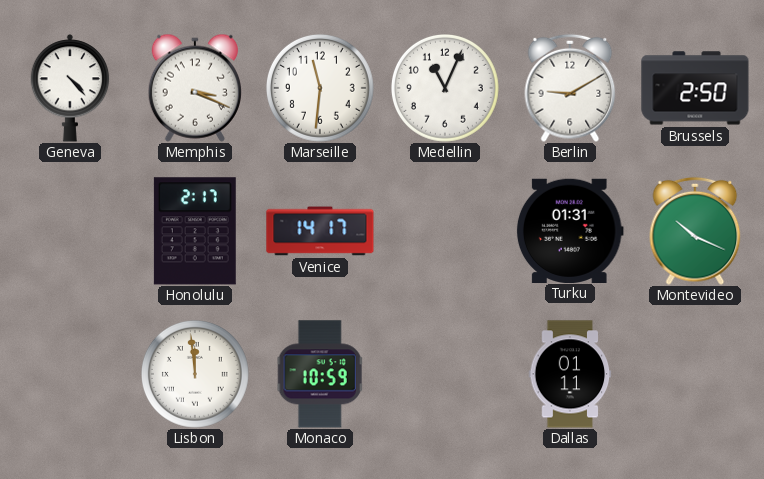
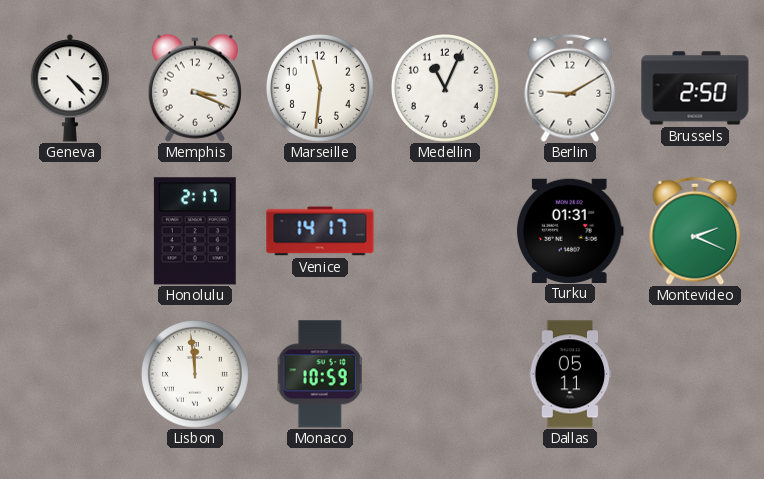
Montevideo: 10:19 -> 2:19
Dallas: 01:11 -> 05:11
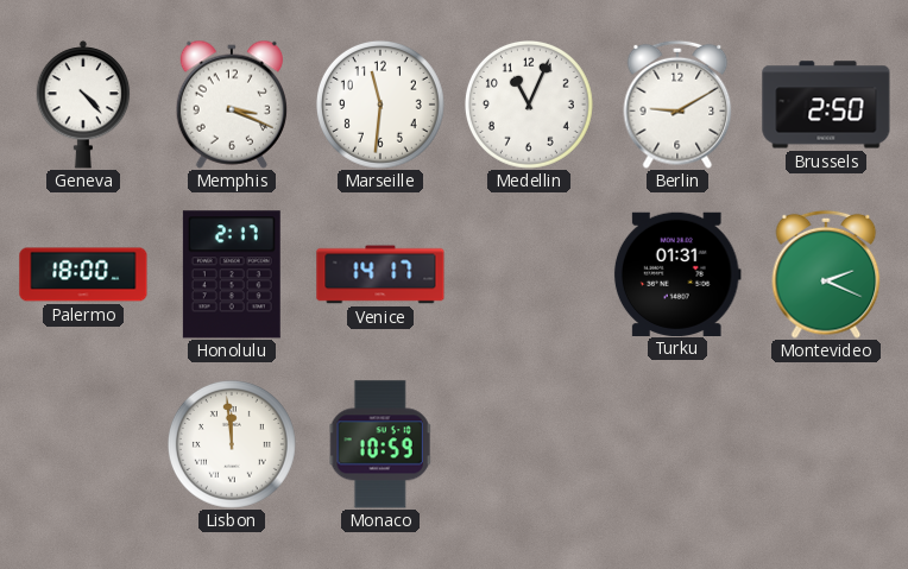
Palermo: none -> 18:00
Dallas: 05:11 -> none
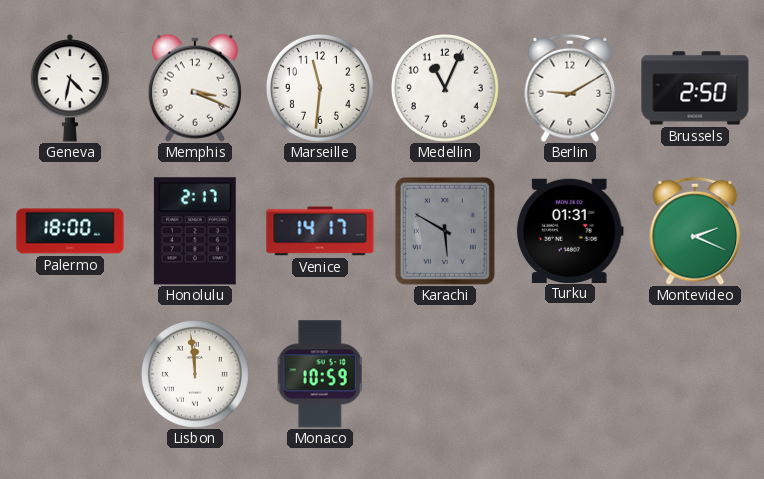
Geneva: 4:23 -> 4:32
Karachi: none -> 5:50
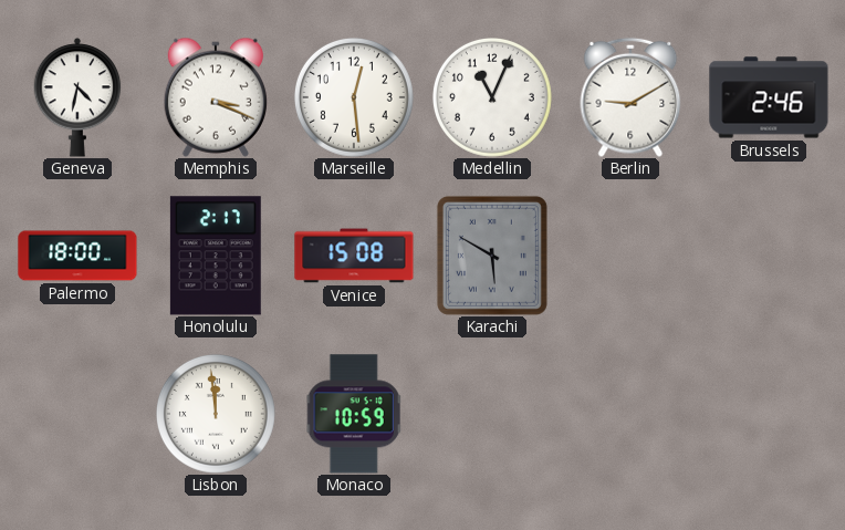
Marseille: 11:31 -> 12:29
Brussels: 2:50 -> 2:46
Venice: 14:17 -> 15:08
Turku: 01:31 -> none
Montevideo: 2:19 -> none
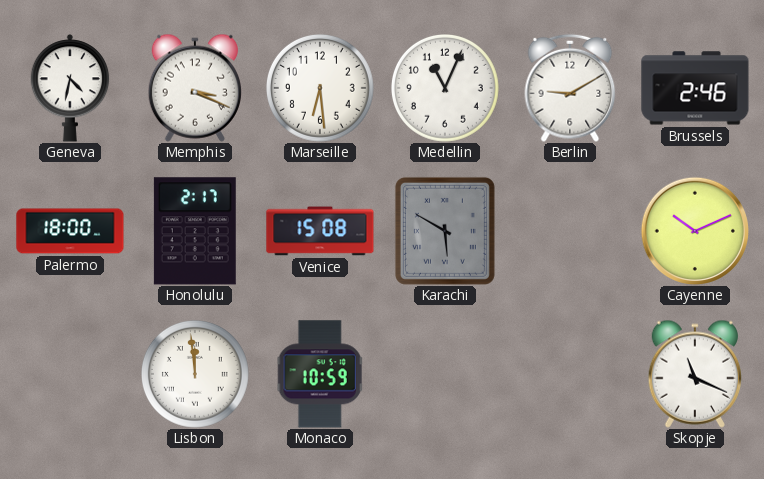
Marseille: 12:29 -> 6:29
Cayenne: none -> 10:11
Skopje: none -> 11:19
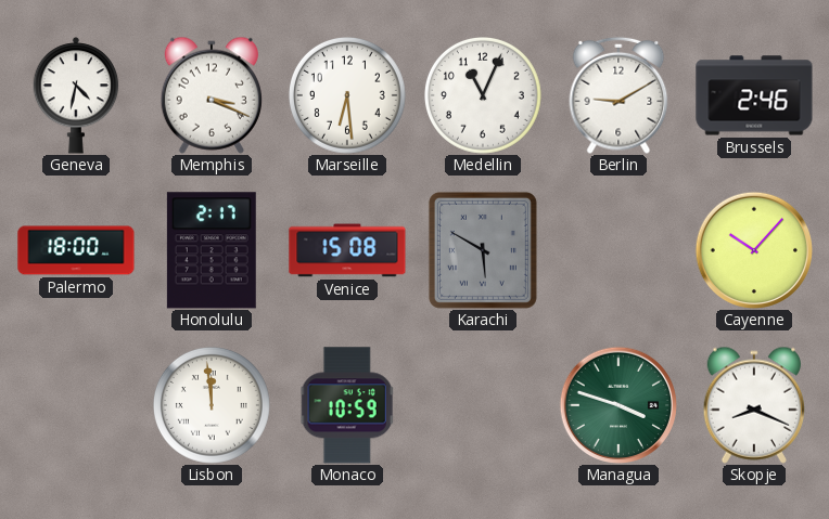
Cayenne: 10:11 -> 10:07
Managua: none -> 3:48
Skopje: 11:19 -> 8:19
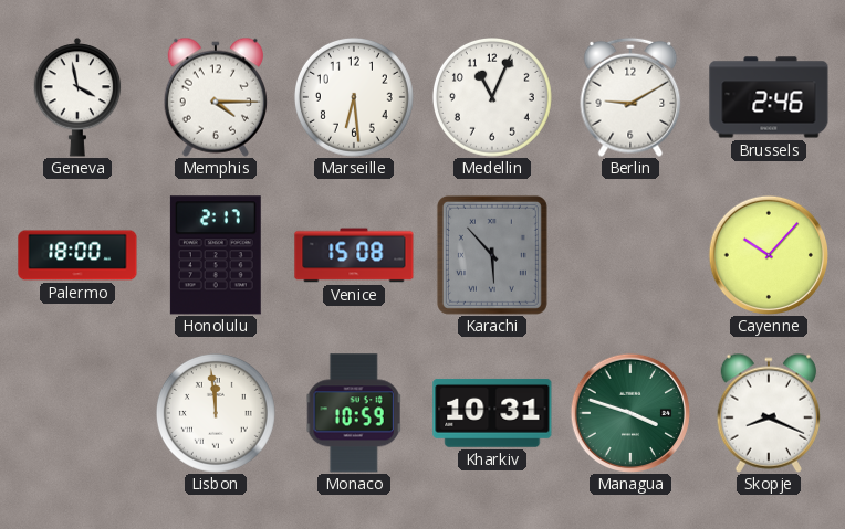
Geneva: 4:32 -> 3:58
Memphis: 3:19 -> 4:15
Karachi: 5:50 -> 5:53
Kharkiv: none -> 10:31
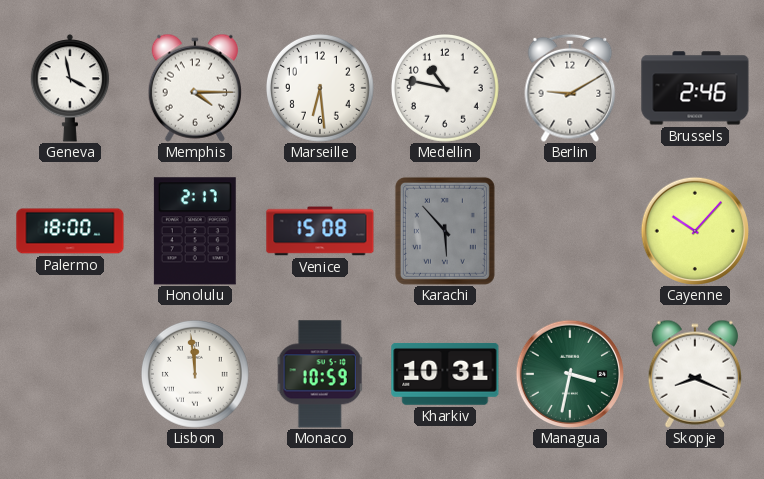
Medellin: 11:04 -> 10:47
Managua: 3:48 -> 3:32
